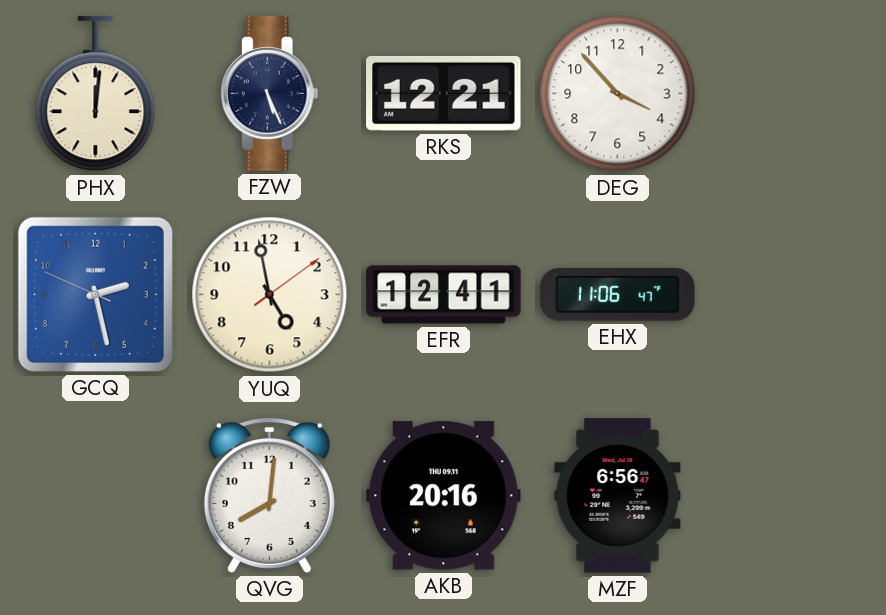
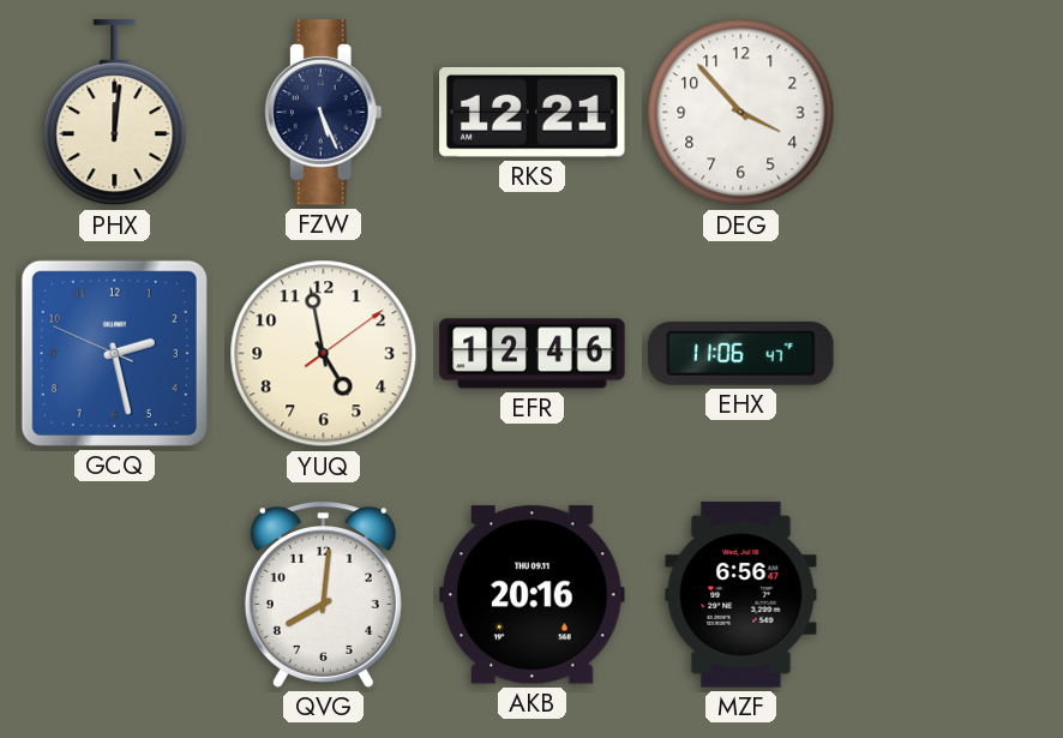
EFR: 12:41 -> 12:46
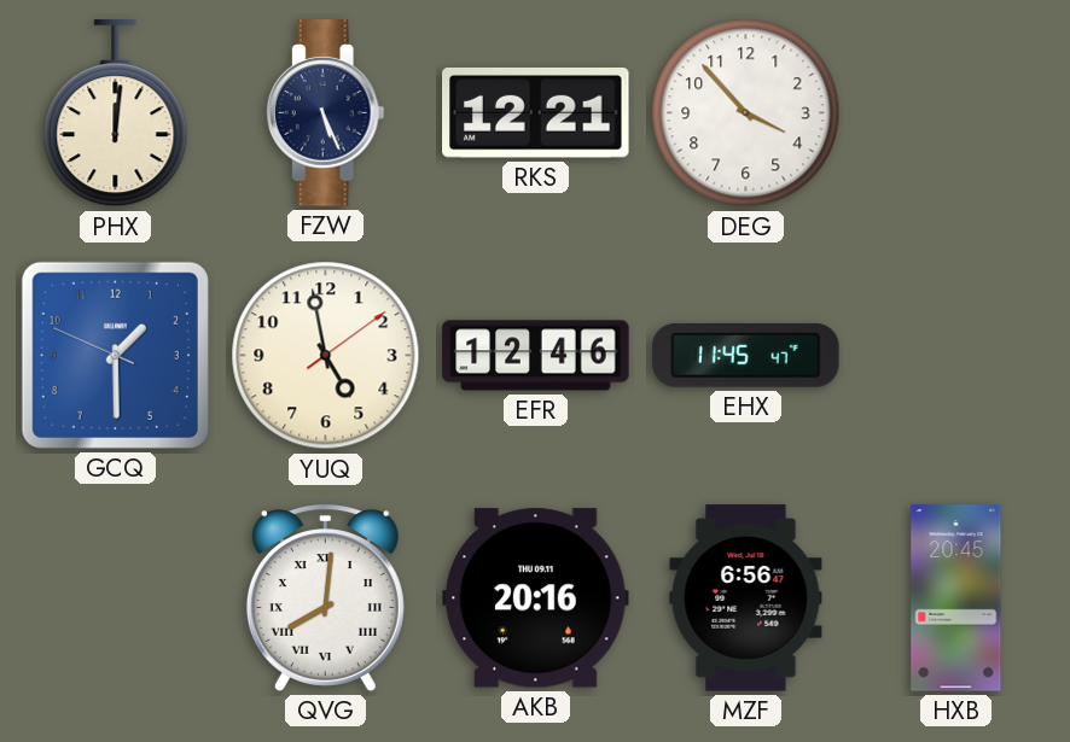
GCQ: 2:27 -> 1:29
EHX: 11:06 -> 11:45
QVG numerals: Arabic -> Roman
HXB: none -> 20:45
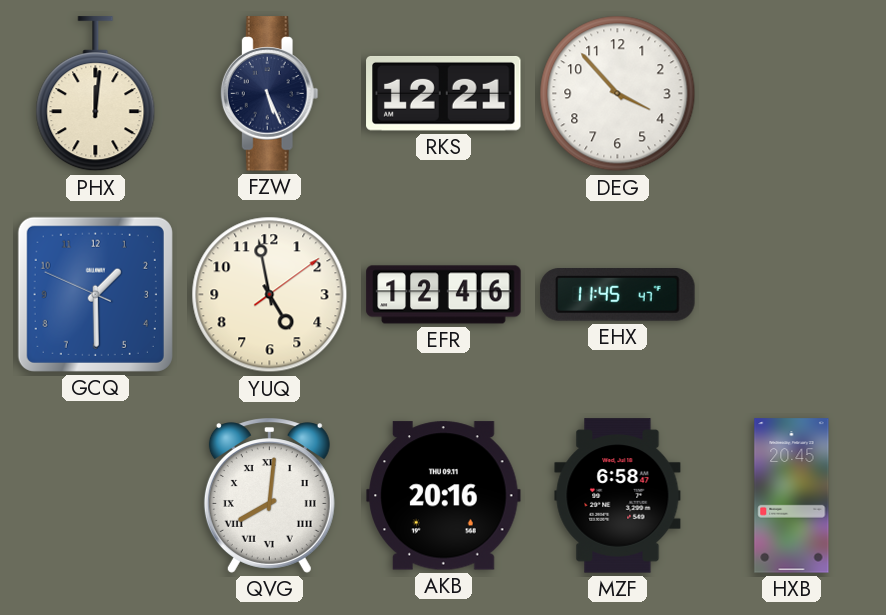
MZF: 6:56 -> 6:58
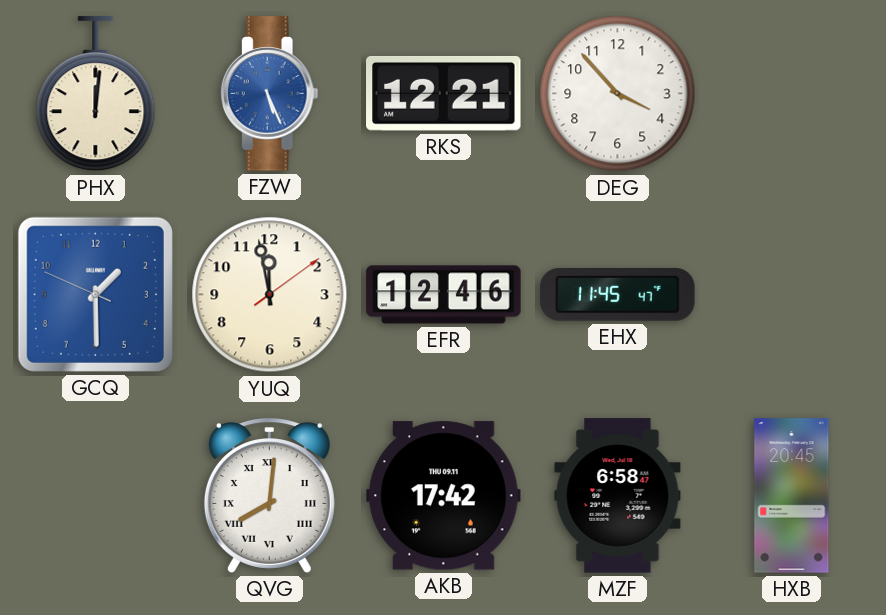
FZW dial: navy -> blue
YUQ: 4:58 -> 11:58
AKB: 20:16 -> 17:42
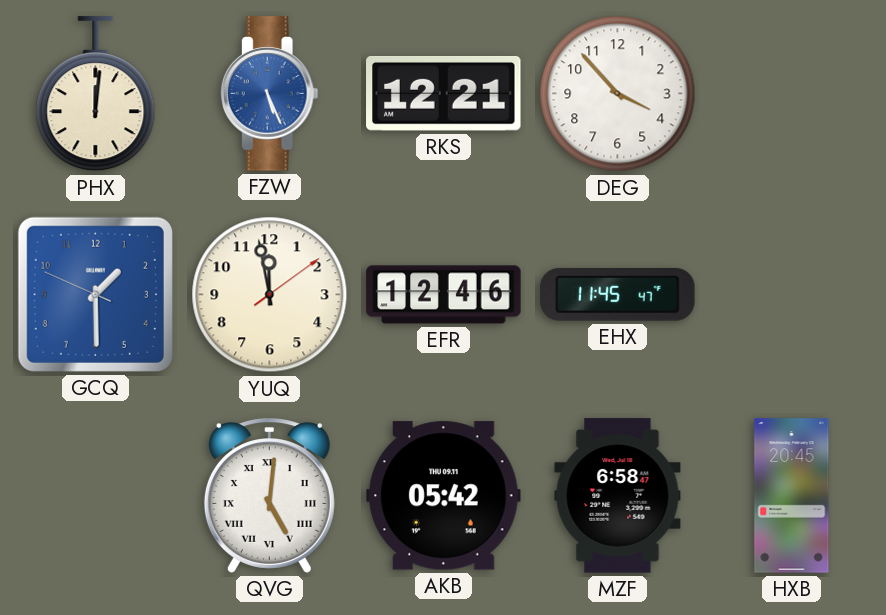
QVG: 8:01 -> 5:01
AKB: 17:42 -> 05:42
